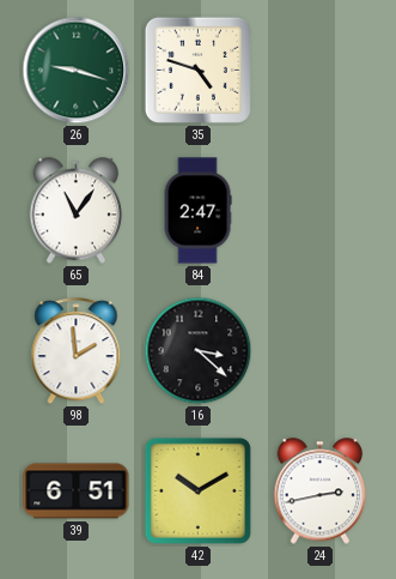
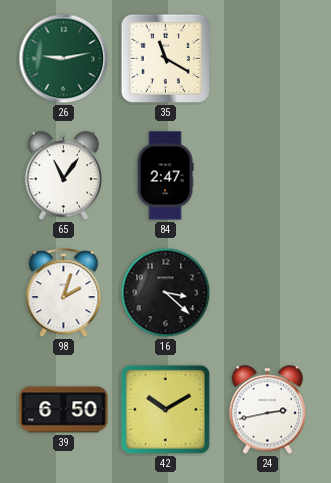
26: 9:18 -> 9:13
35: 4:48 -> 11:20
98: 1:59 -> 2:03
39: 6:51 -> 6:50
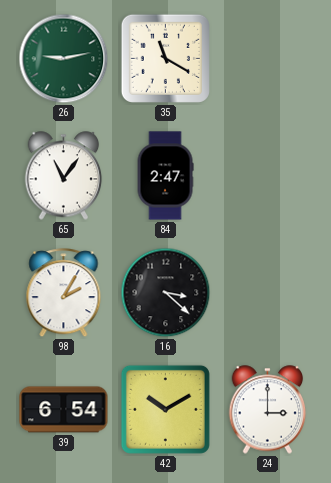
98: 2:03 -> 2:05
39: 6:50 -> 6:54
24: 2:43 -> 3:00
